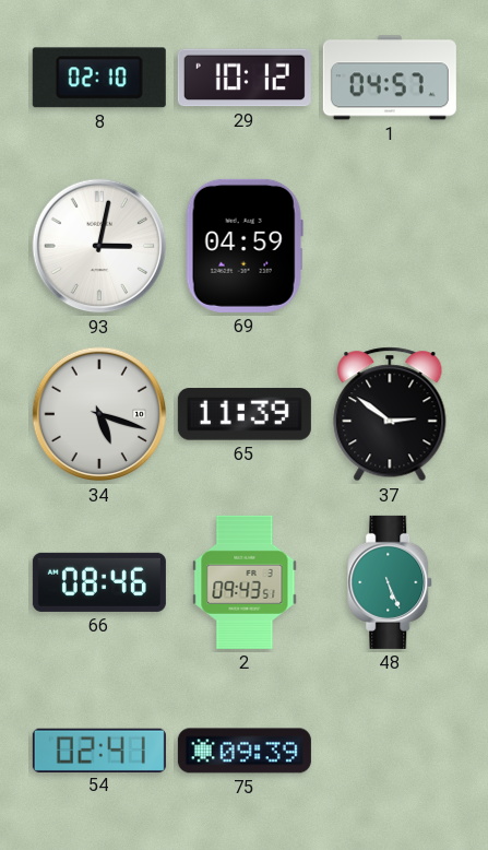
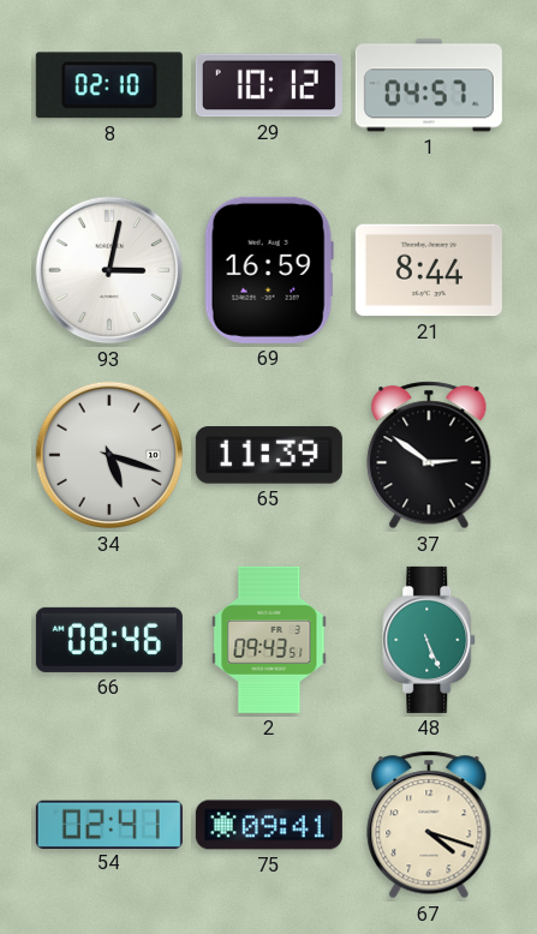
69: 04:59 -> 16:59
21: none -> 8:44
75: 09:39 -> 09:41
67: none -> 4:18
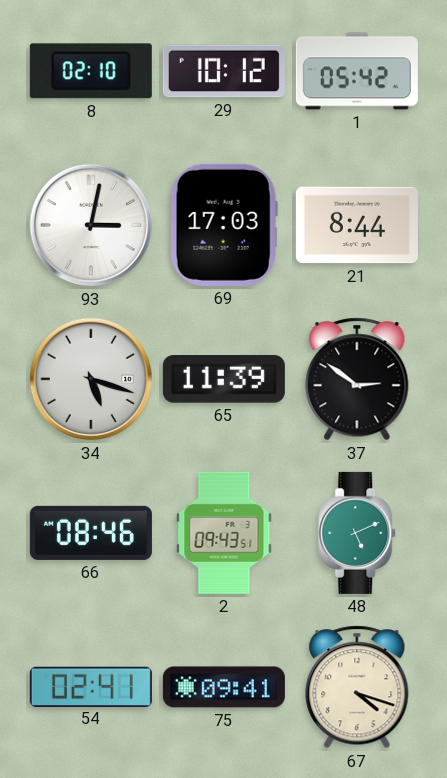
1: 04:57 -> 05:42
69: 16:59 -> 17:03
48: 5:26 -> 5:11
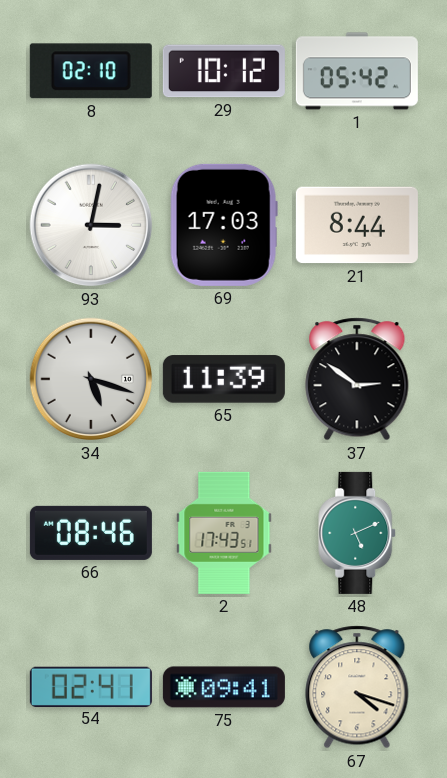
2: 09:43 -> 17:43
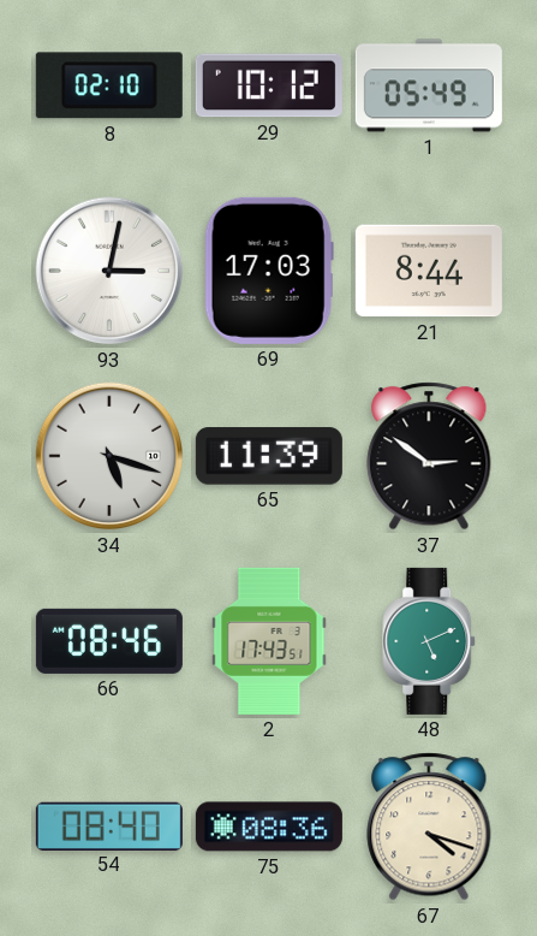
1: 05:42 -> 05:49
54: 02:41 -> 08:40
75: 09:41 -> 08:36
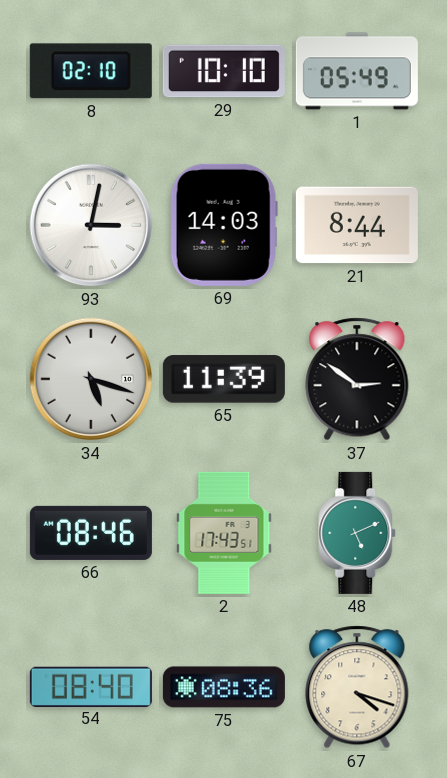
29: 10:12 -> 10:10
69: 17:03 -> 14:03
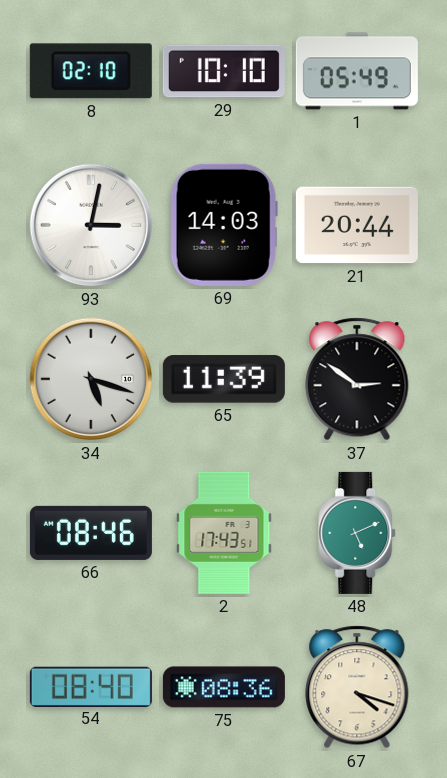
21: 8:44 -> 20:44
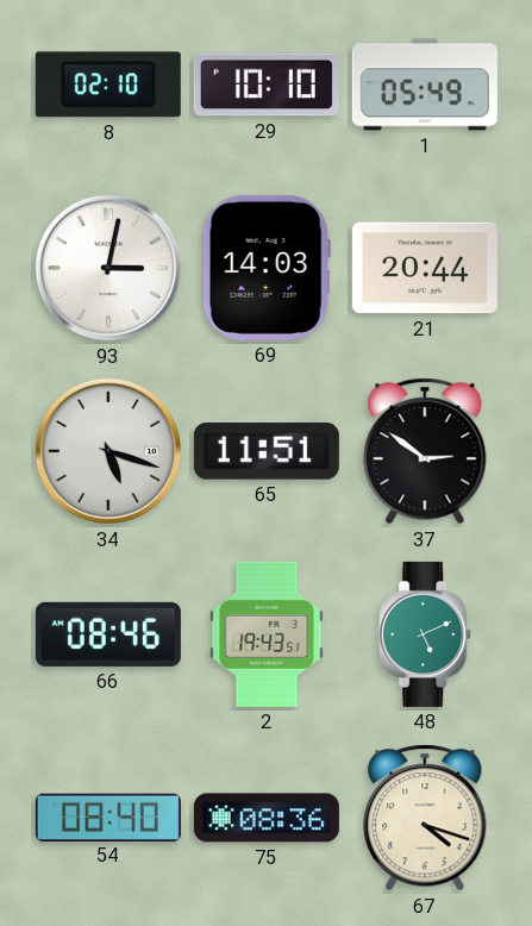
65: 11:39 -> 11:51
2: 17:43 -> 19:43
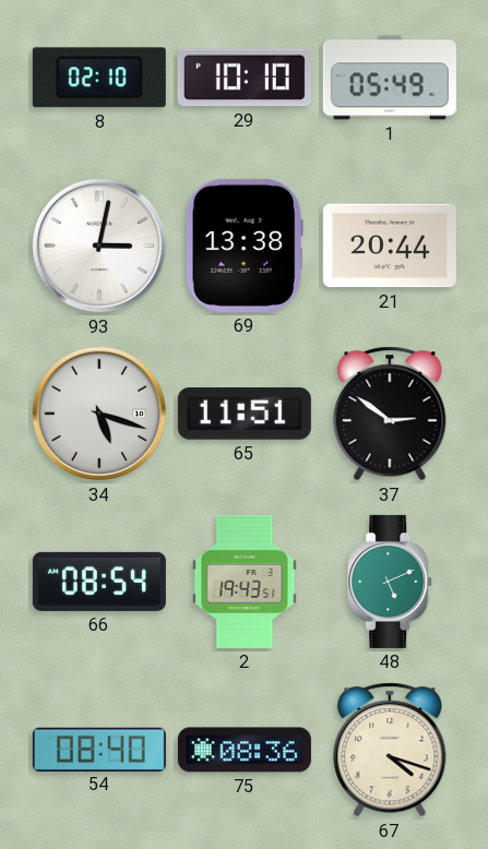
69: 14:03 -> 13:38
66: 08:46 -> 08:54
